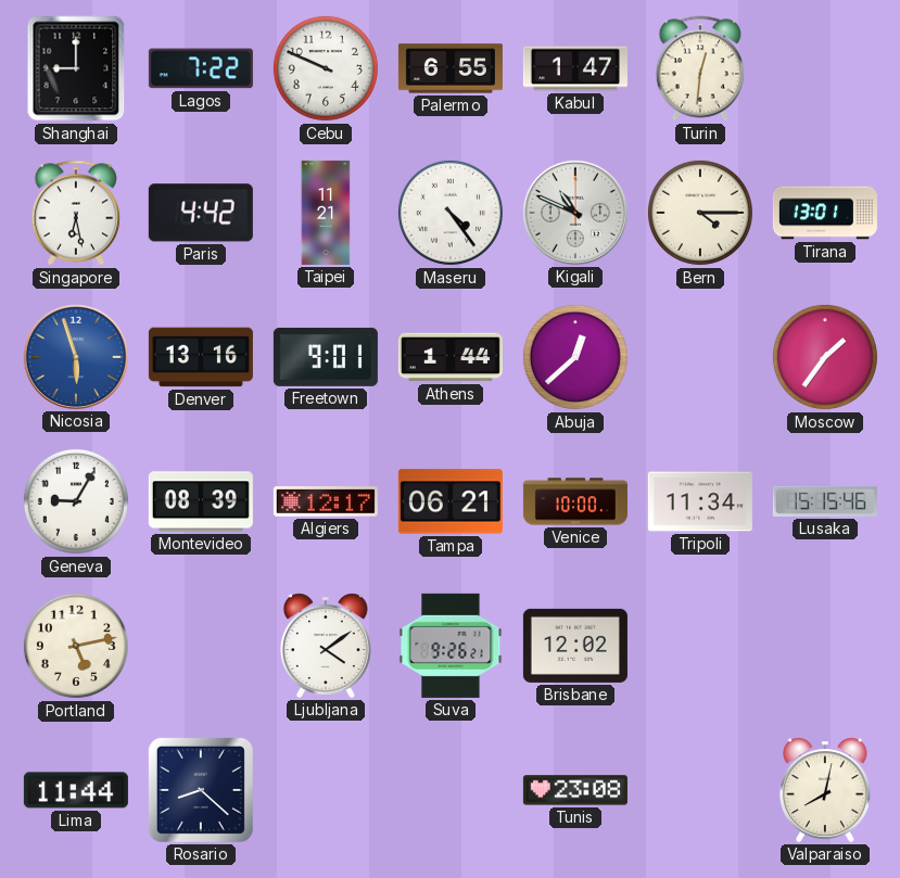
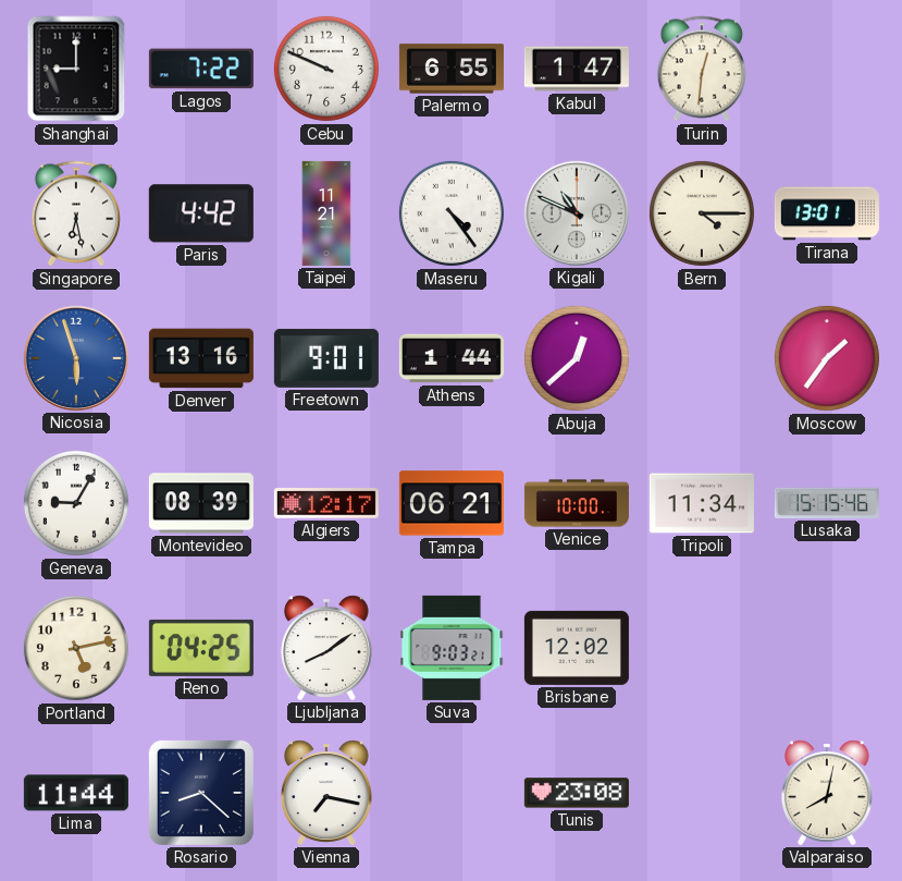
Reno: none -> 04:25
Ljubljana: 4:09 -> 8:09
Suva: 9:26 -> 9:03
Vienna: none -> 7:17
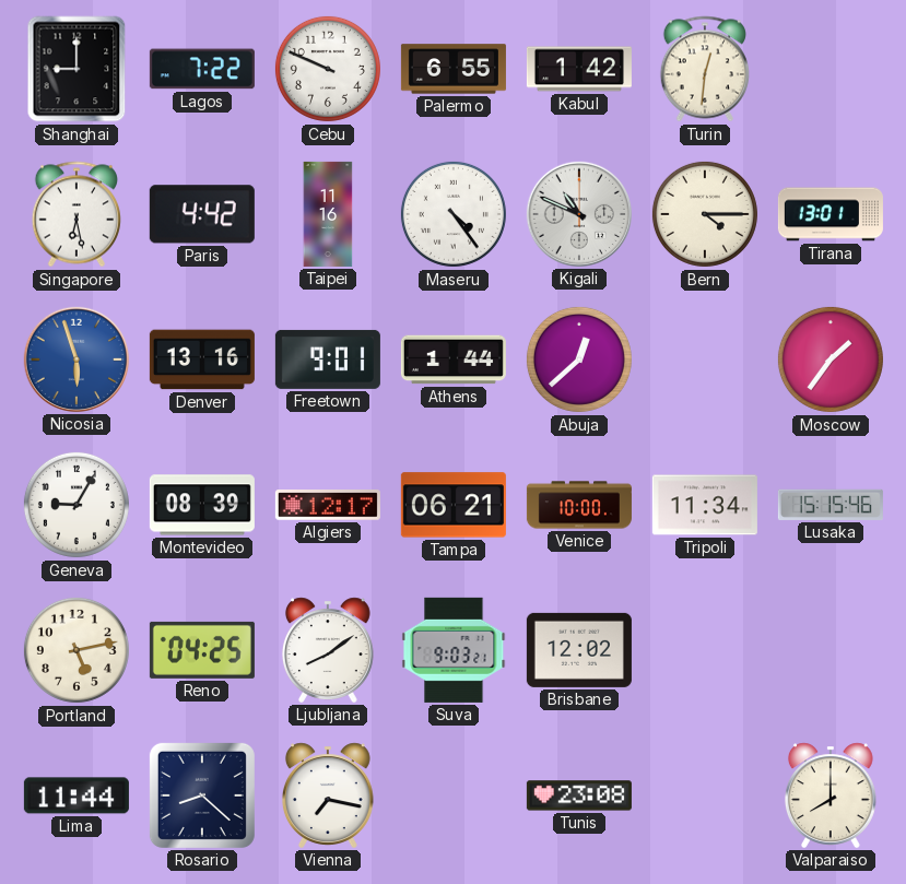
Kabul: 1:47 -> 1:42
Taipei: 11:21 -> 11:16
Valparaiso: 8:02 -> 8:00
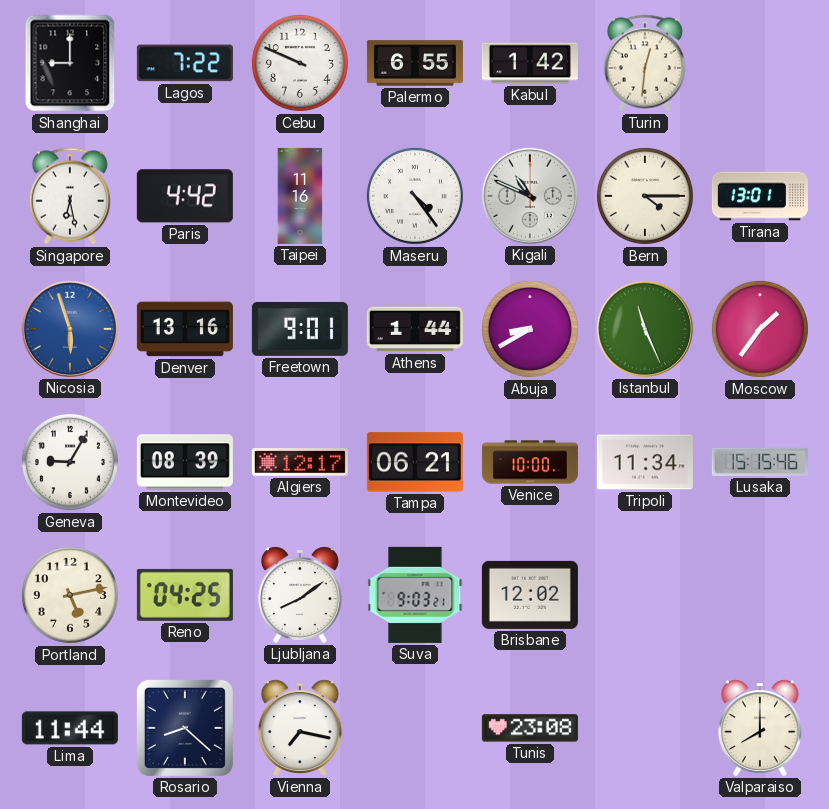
Abuja: 12:38 -> 8:40
Istanbul: none -> 11:26
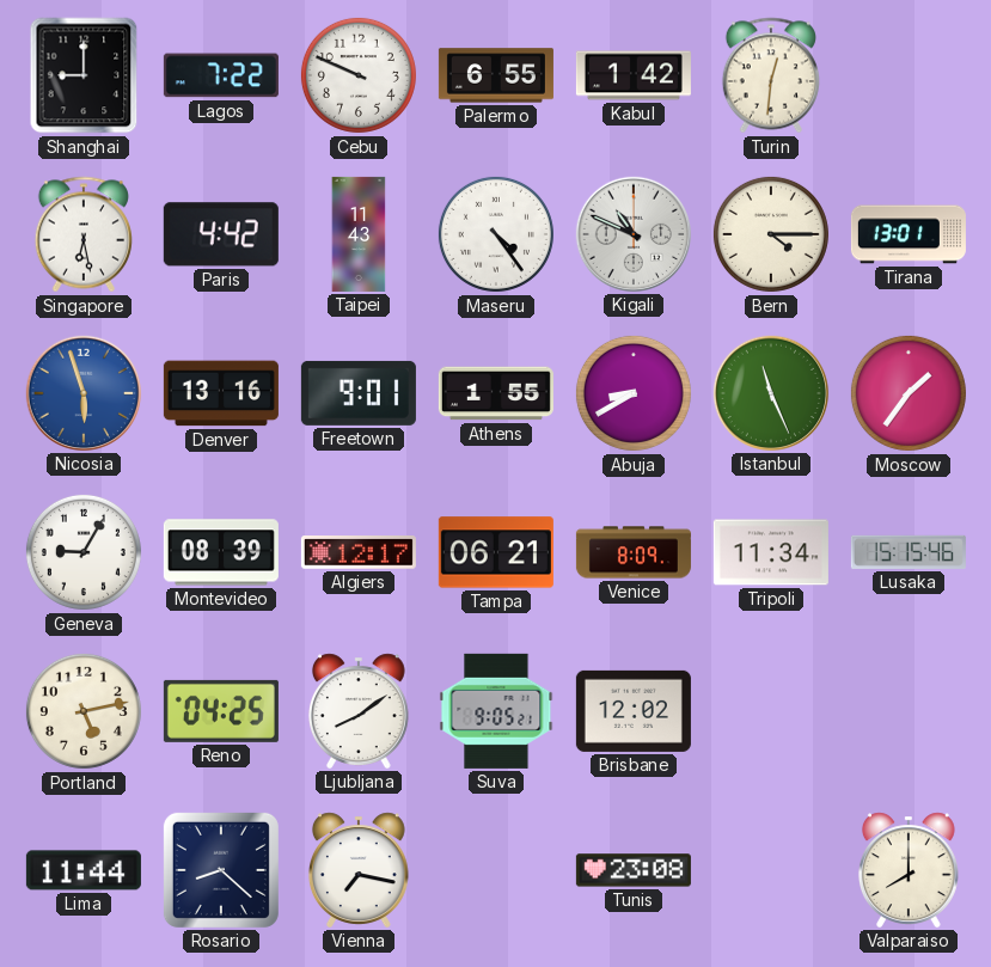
Taipei: 11:16 -> 11:43
Athens: 1:44 -> 1:55
Venice: 10:00 -> 8:09
Suva: 9:03 -> 9:05
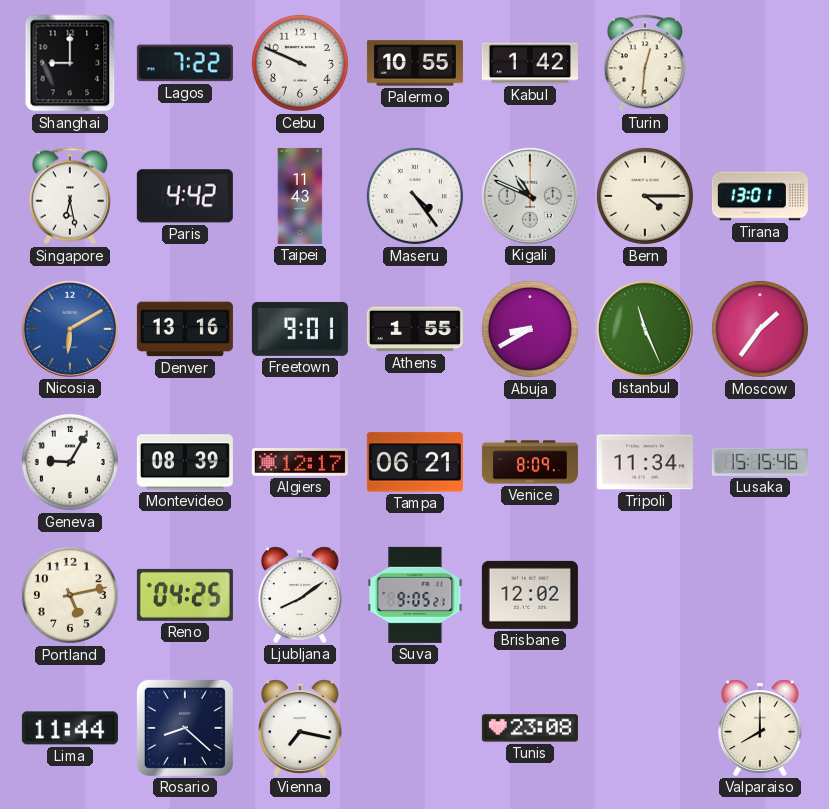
Palermo: 6:55 -> 10:55
Nicosia: 5:57 -> 6:10
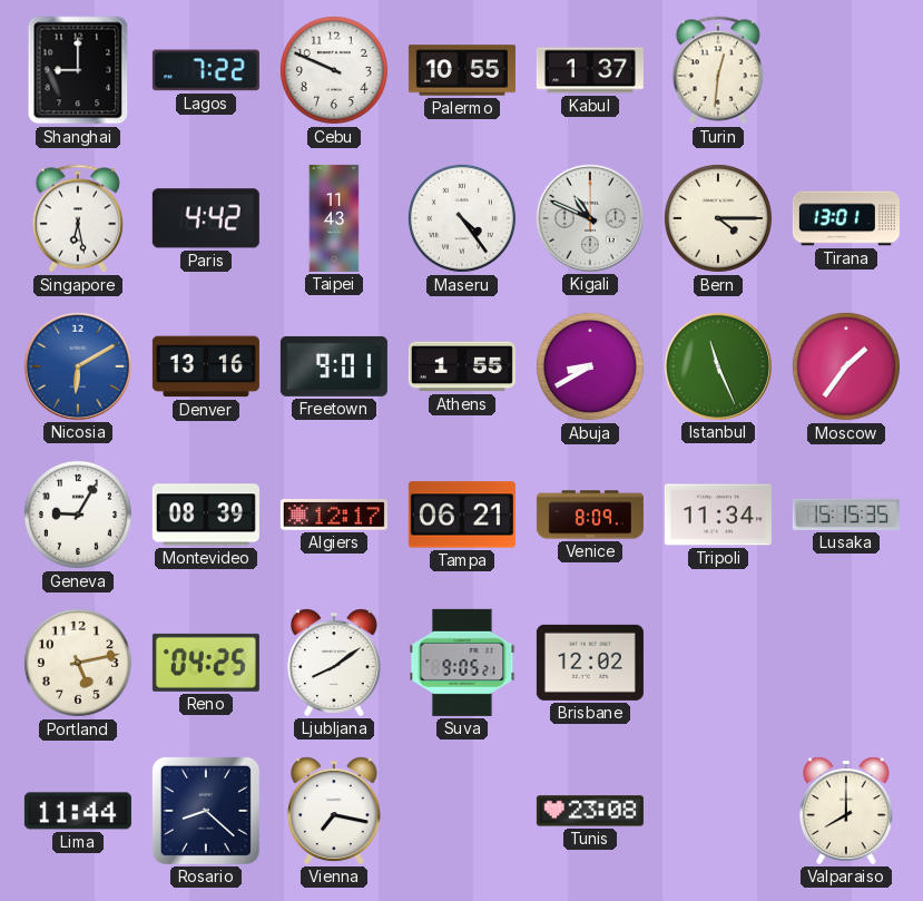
Kabul: 1:42 -> 1:37
Lusaka: 15:15:46 -> 15:15:35
